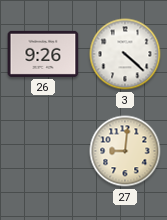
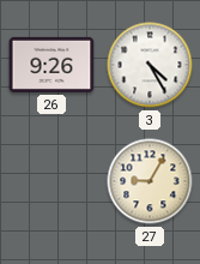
3: 4:22 -> 4:25
27: 9:01 -> 9:05
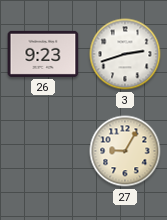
26: 9:26 -> 9:23
3: 4:25 -> 2:42
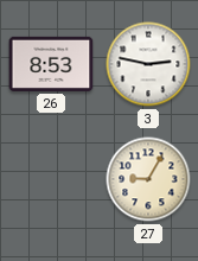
26: 9:23 -> 8:53
3: 2:42 -> 2:47
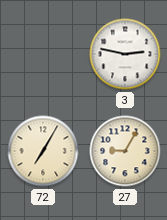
26: 8:53 -> none
72: none -> 7:05
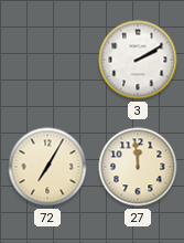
3: 2:47 -> 2:10
27: 9:05 -> 11:59
